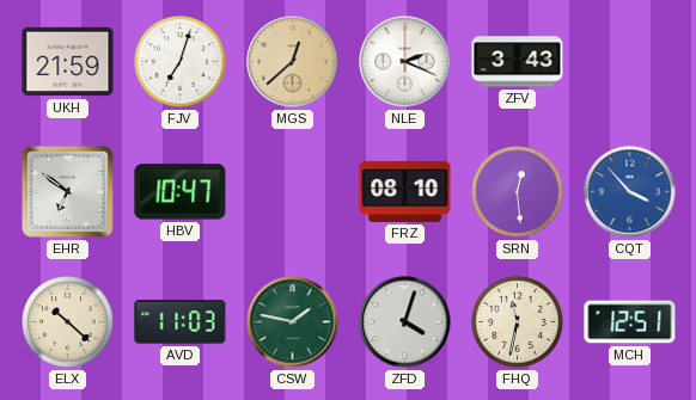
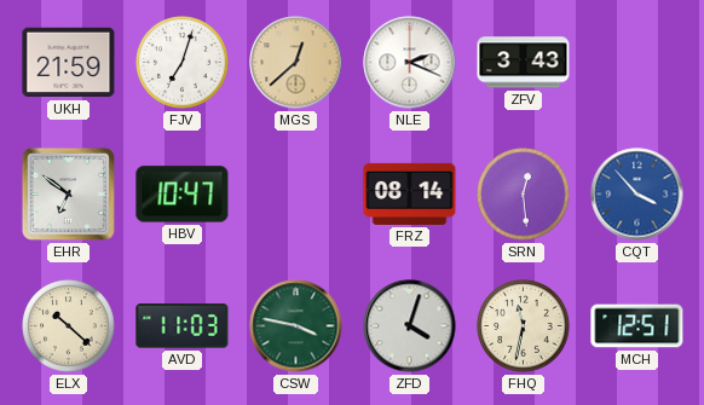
FRZ: 08:10 -> 08:14
CSW: 1:47 -> 3:47
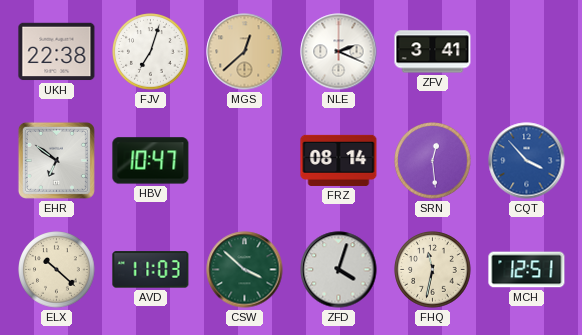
UKH: 21:59 -> 22:38
ZFV: 3:43 -> 3:41
CSW: 3:47 -> 3:52
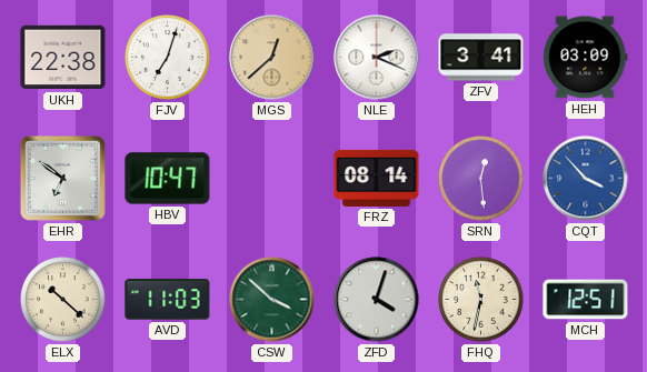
HEH: none -> 03:09
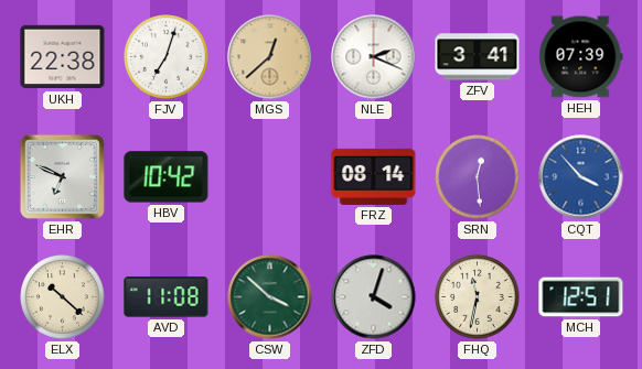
HEH: 03:09 -> 07:39
EHR: 6:51 -> 6:49
HBV: 10:47 -> 10:42
AVD: 11:03 -> 11:08
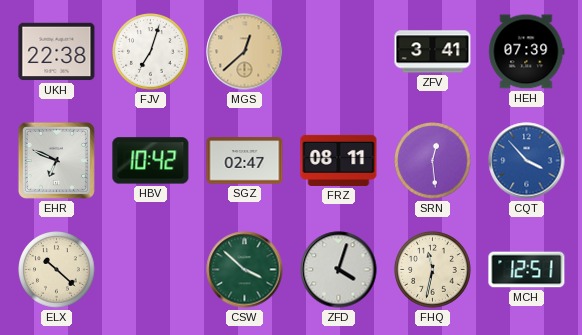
NLE: 2:19 -> none
SGZ: none -> 02:47
FRZ: 08:14 -> 08:11
AVD: 11:08 -> none
